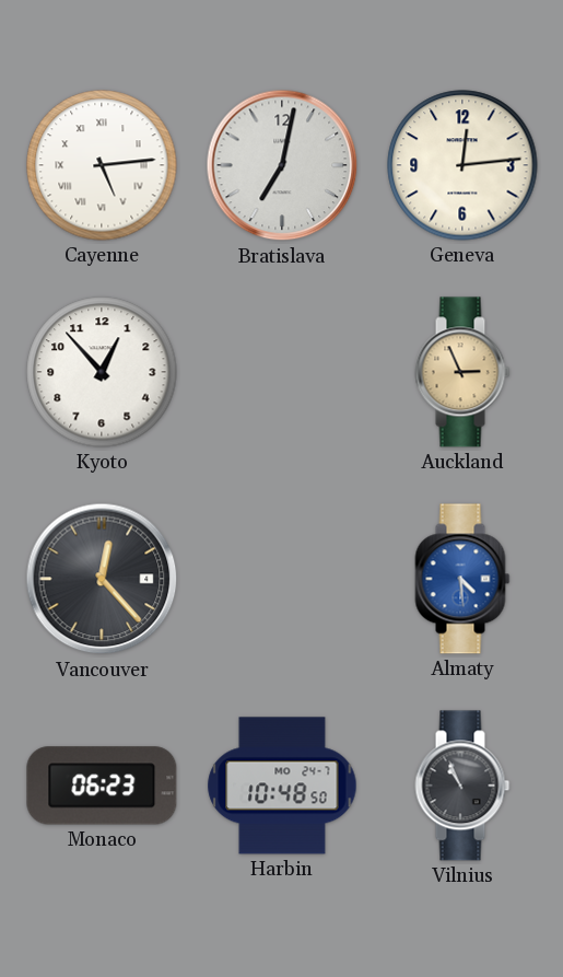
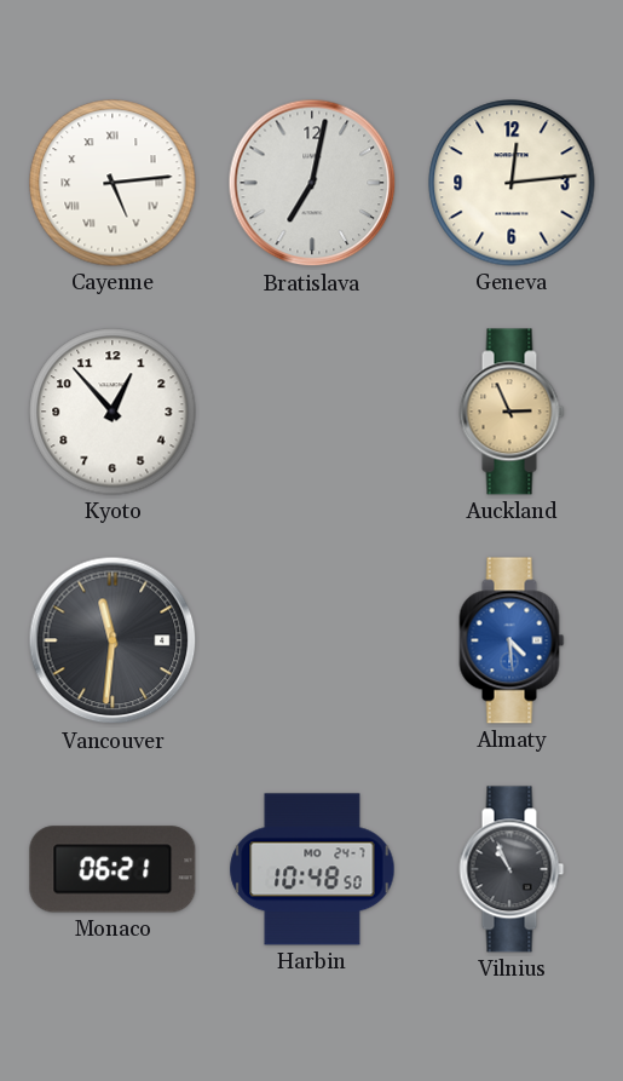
Vancouver: 12:23 -> 11:31
Monaco: 06:23 -> 06:21
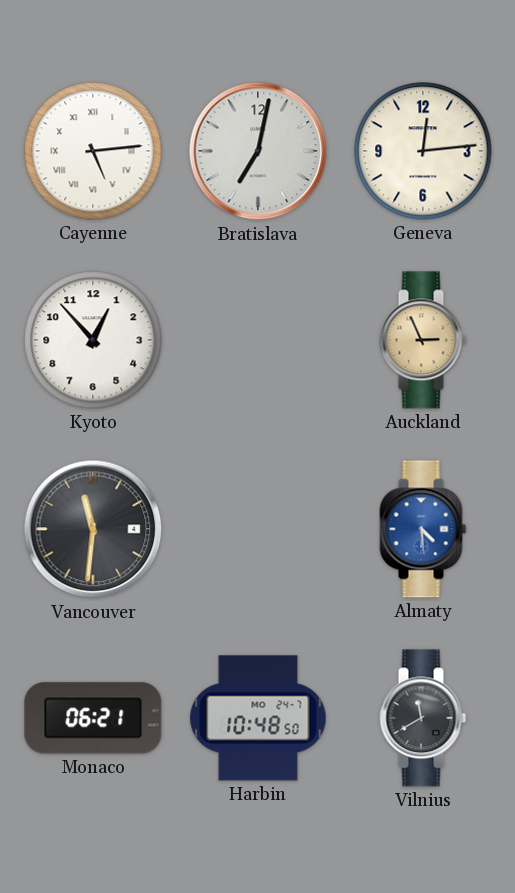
Vilnius: 10:56 -> 11:40
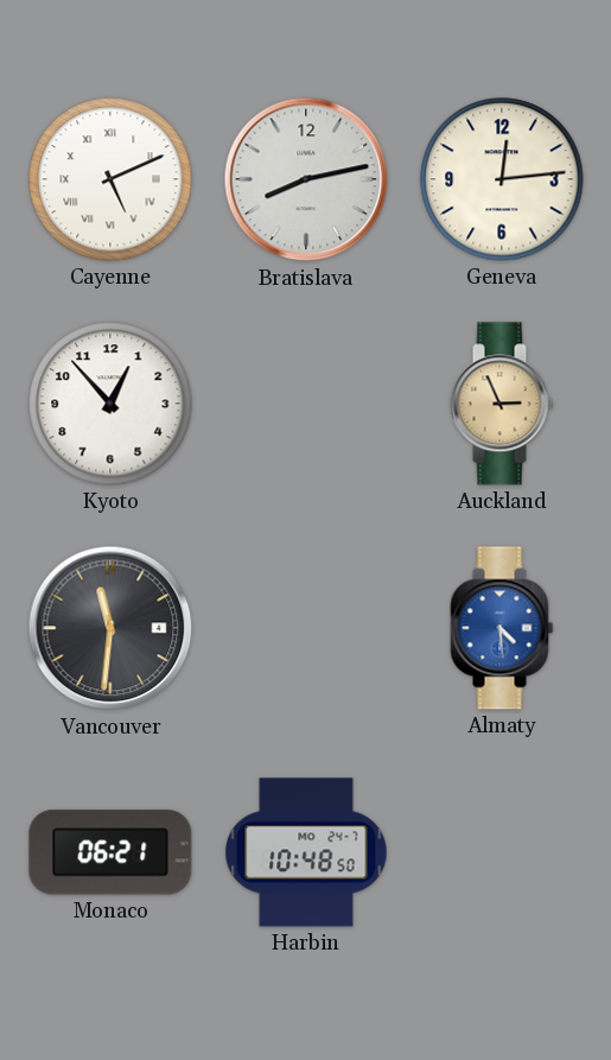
Cayenne: 5:14 -> 5:11
Bratislava: 7:02 -> 8:13
Vilnius: 11:40 -> none
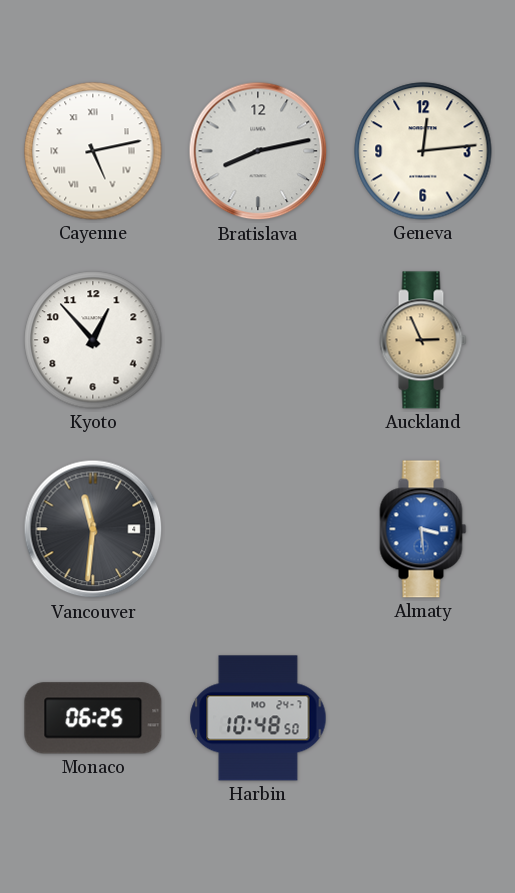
Cayenne: 5:11 -> 5:13
Almaty: 4:29 -> 3:29
Monaco: 06:21 -> 06:25
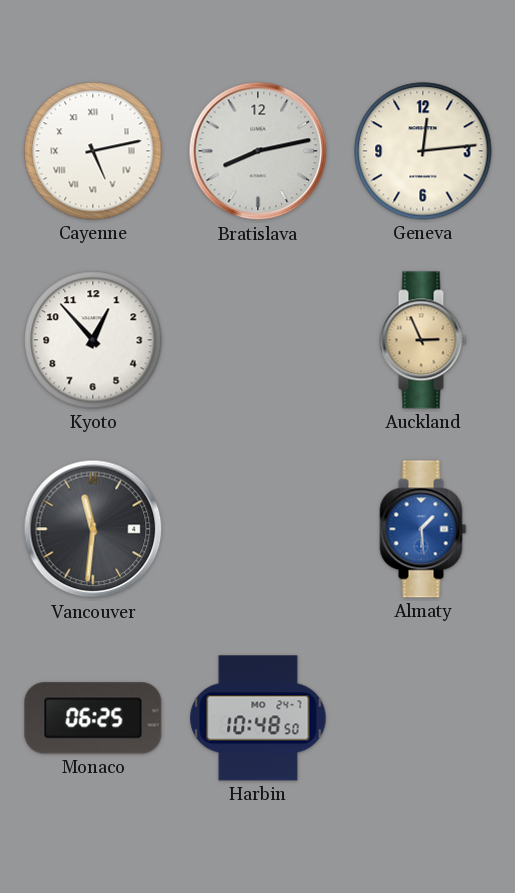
Almaty: 3:29 -> 1:29
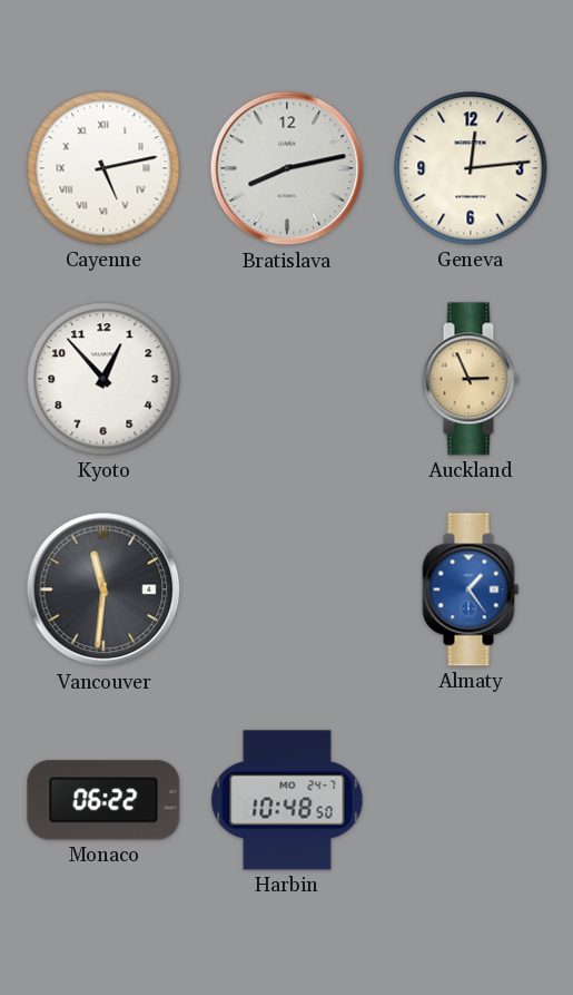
Almaty: 1:29 -> 1:24
Monaco: 06:25 -> 06:22
